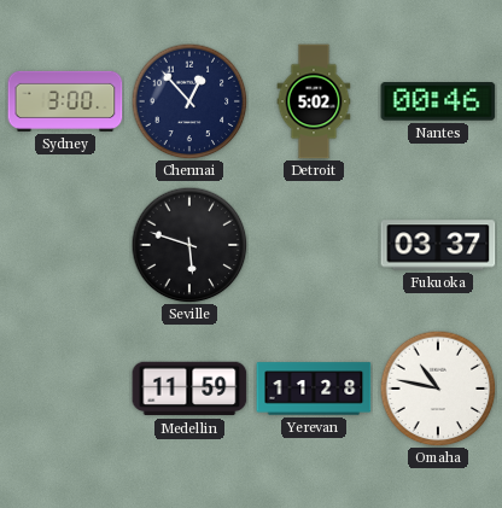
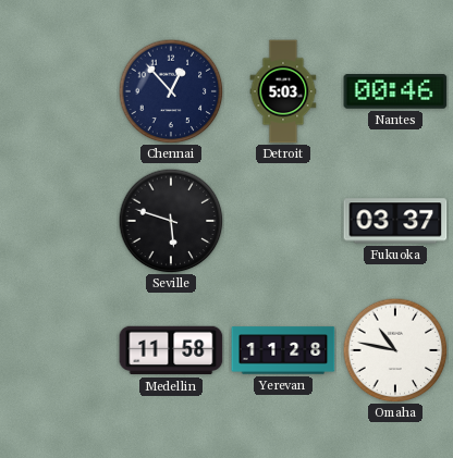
Sydney: 3:00 -> none
Detroit: 5:02 -> 5:03
Medellin: 11:59 -> 11:58
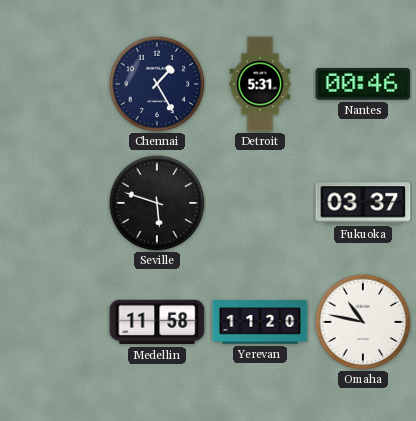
Chennai: 12:53 -> 1:25
Detroit: 5:03 -> 5:31
Yerevan: 11:28 -> 11:20
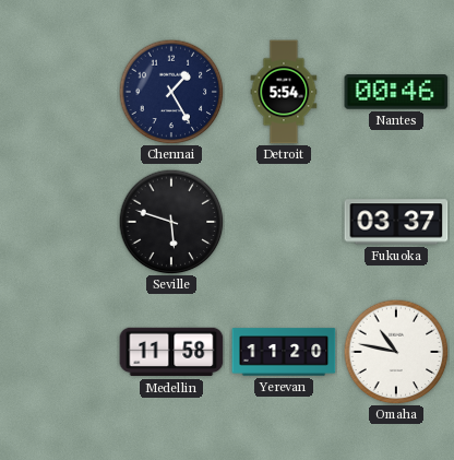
Detroit: 5:31 -> 5:54
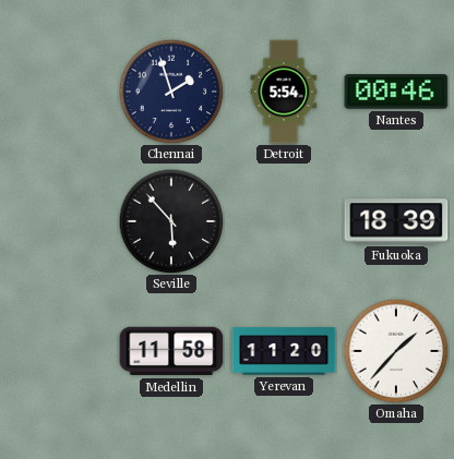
Chennai: 1:25 -> 1:57
Seville: 5:48 -> 5:53
Fukuoka: 03:37 -> 18:39
Omaha: 10:47 -> 1:37
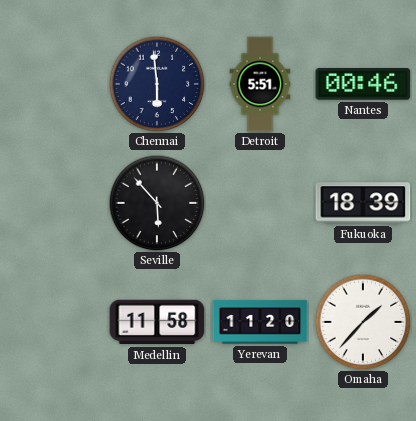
Chennai: 1:57 -> 5:59
Detroit: 5:54 -> 5:51
